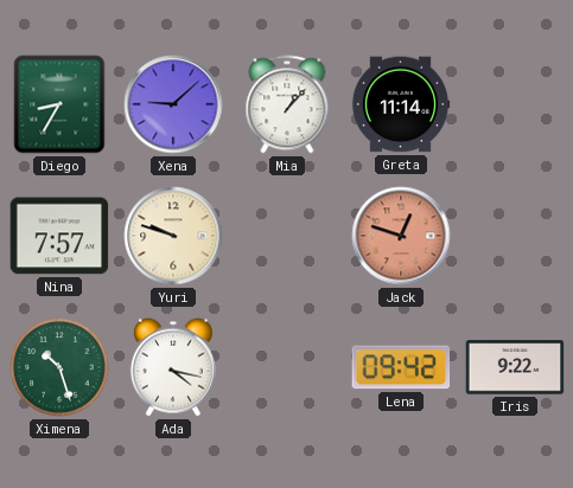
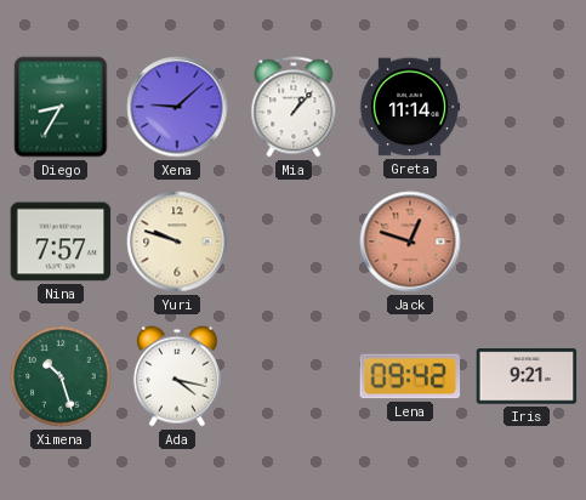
Iris: 9:22 -> 9:21
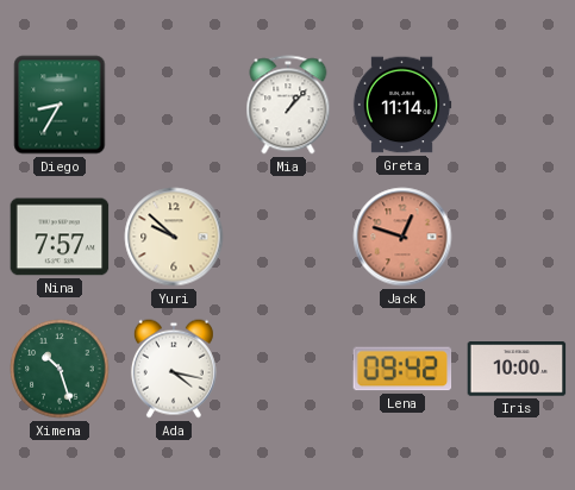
Xena: 9:08 -> none
Yuri: 9:48 -> 9:52
Iris: 9:21 -> 10:00
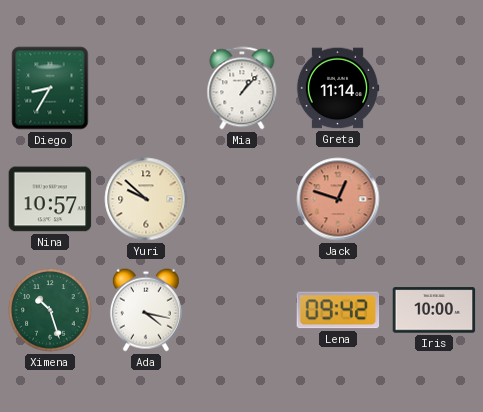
Nina: 7:57 -> 10:57
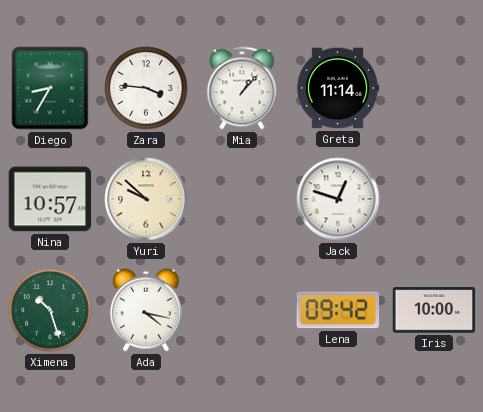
Zara: none -> 3:46
Jack dial: salmon -> white
